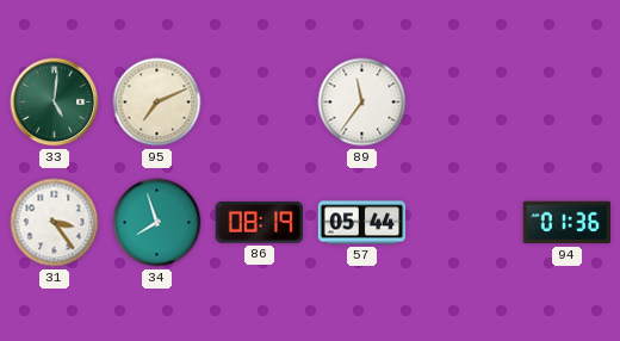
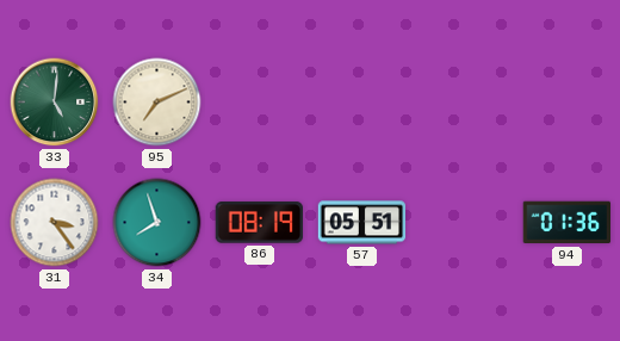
89: 11:36 -> none
57: 05:44 -> 05:51
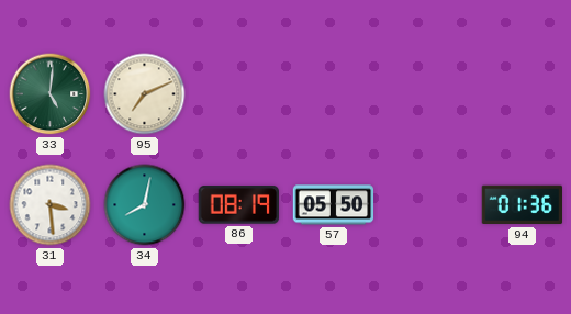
31: 3:24 -> 3:29
34: 7:57 -> 8:02
57: 05:51 -> 05:50
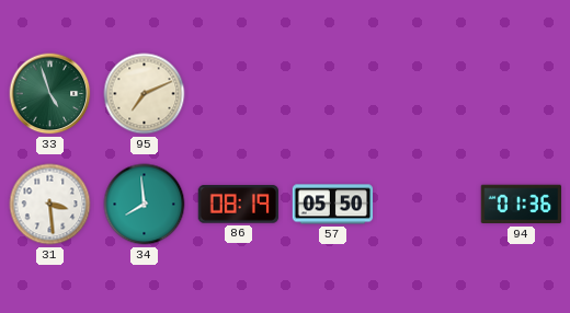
33: 5:01 -> 4:57
34: 8:02 -> 7:59
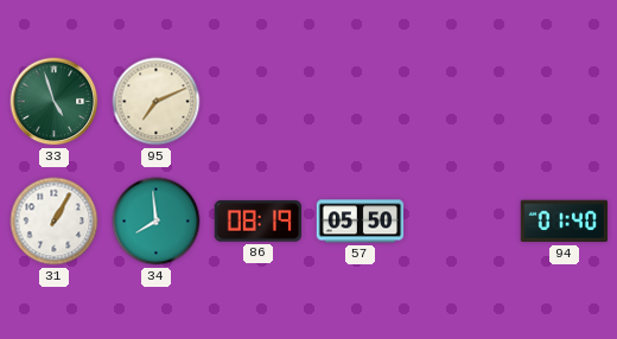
31: 3:29 -> 1:05
94: 01:36 -> 01:40
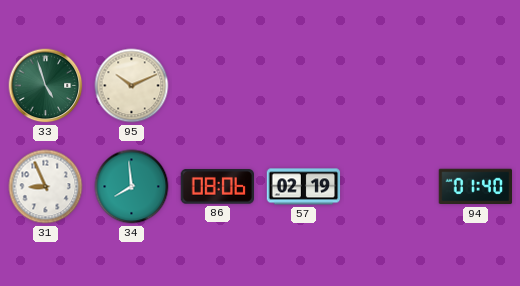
95: 7:11 -> 10:11
31: 1:05 -> 8:56
86: 08:19 -> 08:06
57: 05:50 -> 02:19
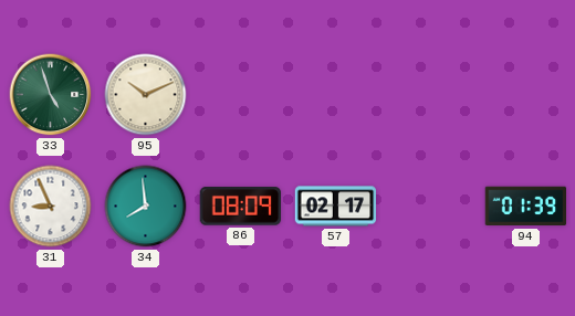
86: 08:06 -> 08:09
57: 02:19 -> 02:17
94: 01:40 -> 01:39
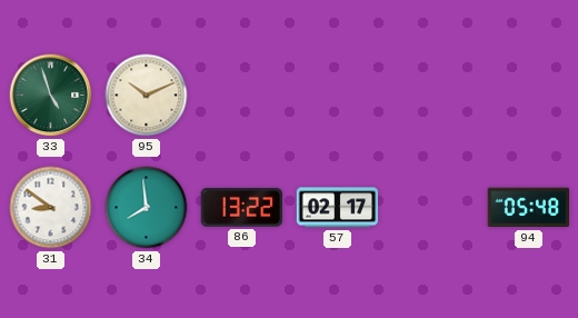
31: 8:56 -> 8:51
86: 08:09 -> 13:22
94: 01:39 -> 05:48
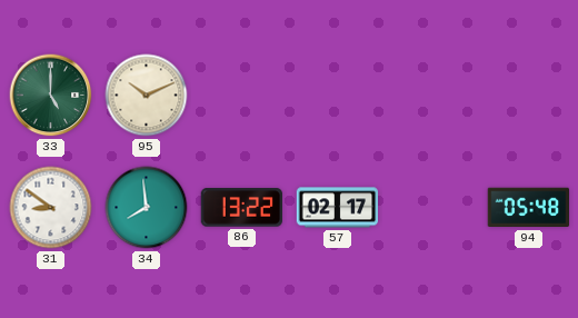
33: 4:57 -> 5:00
